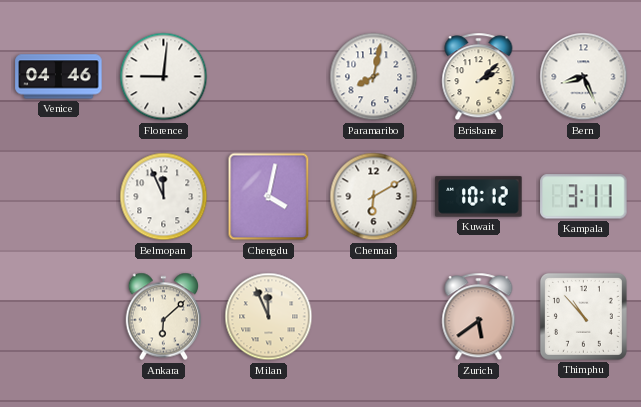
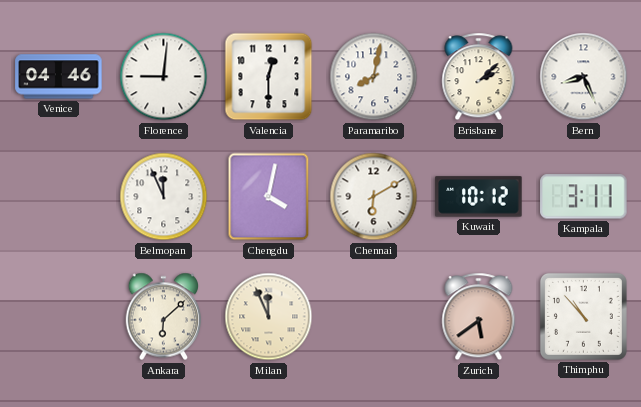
Valencia: none -> 12:30
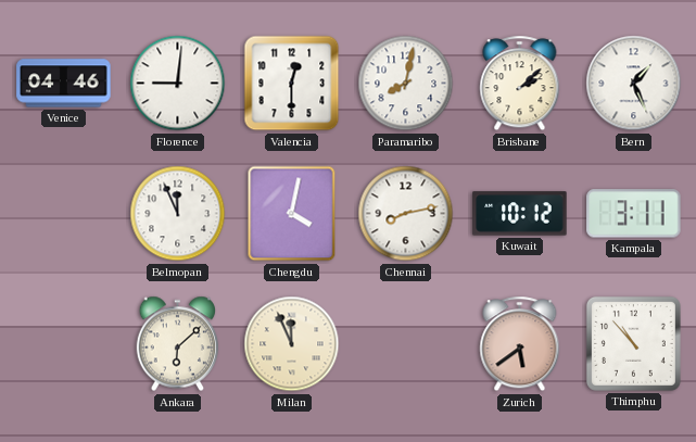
Bern: 8:26 -> 1:26
Chennai: 6:10 -> 8:13
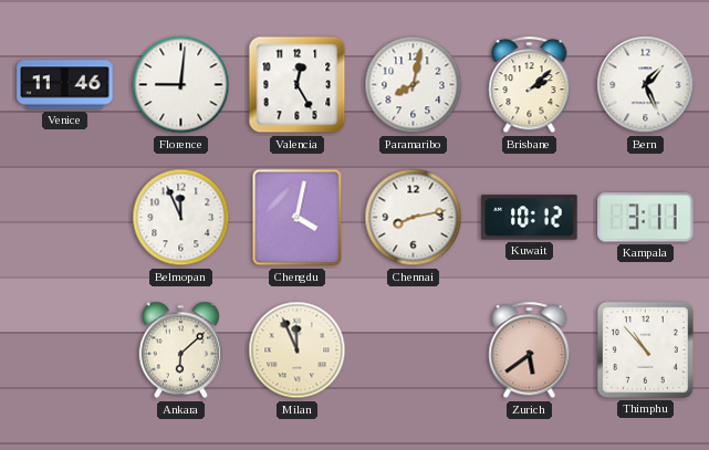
Venice: 04:46 -> 11:46
Valencia: 12:30 -> 12:25
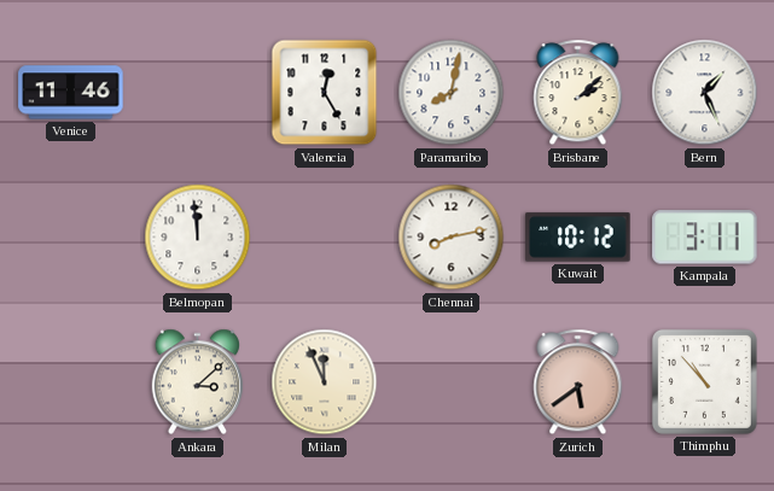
Florence: 9:01 -> none
Belmopan: 11:56 -> 11:59
Chengdu: 4:02 -> none
Ankara: 6:08 -> 3:08
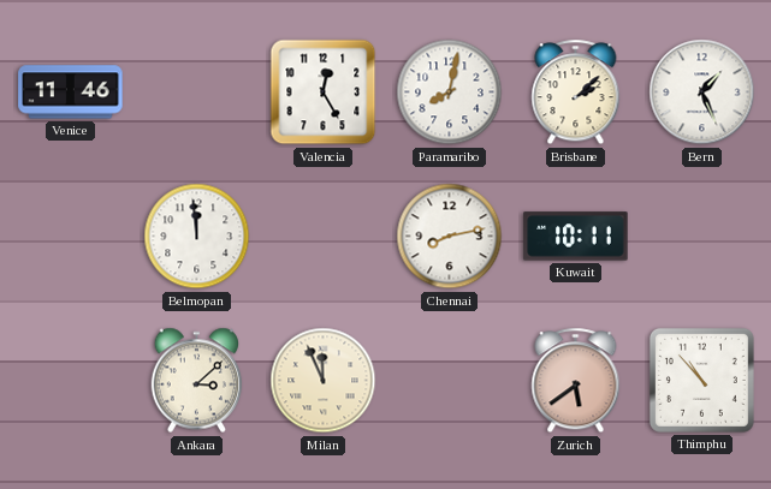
Kuwait: 10:12 -> 10:11
Kampala: 3:11 -> none
